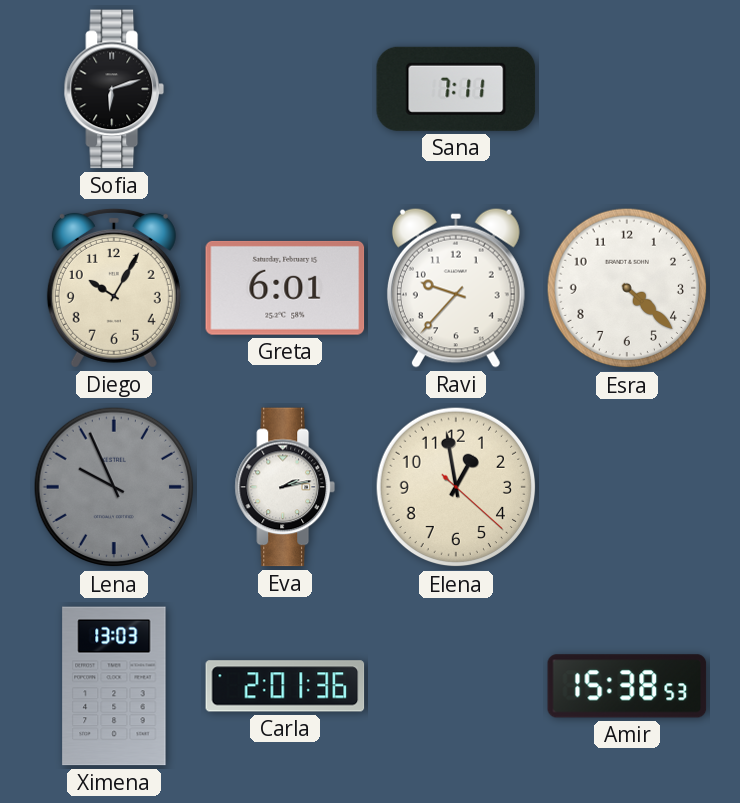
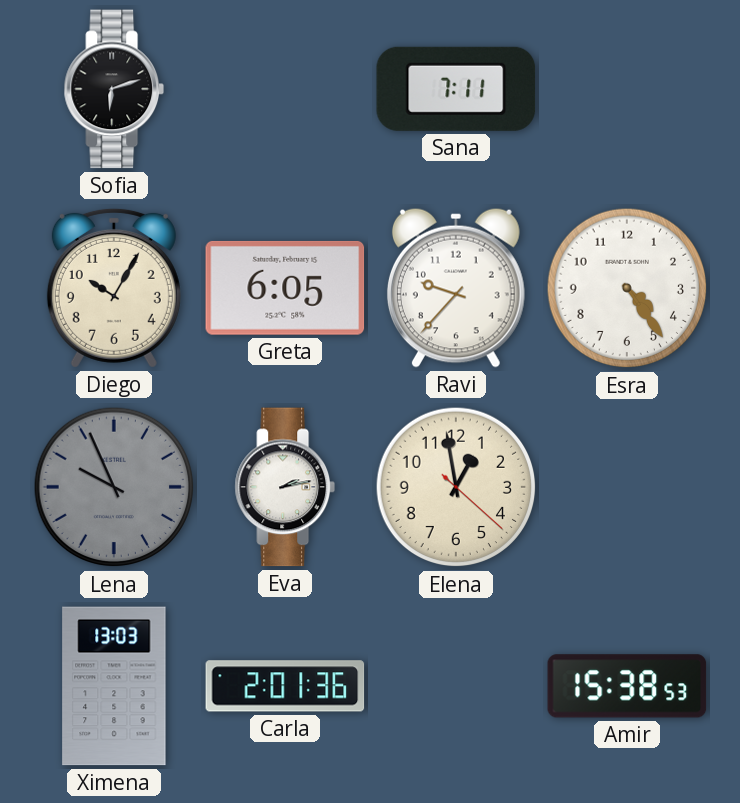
Greta: 6:01 -> 6:05
Esra: 4:22 -> 4:24
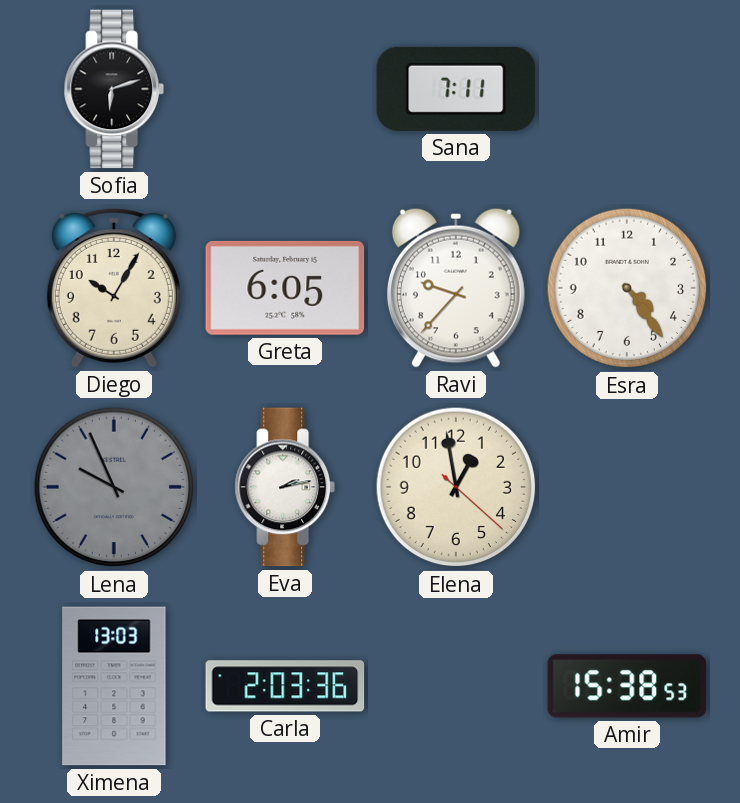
Carla: 2:01 -> 2:03
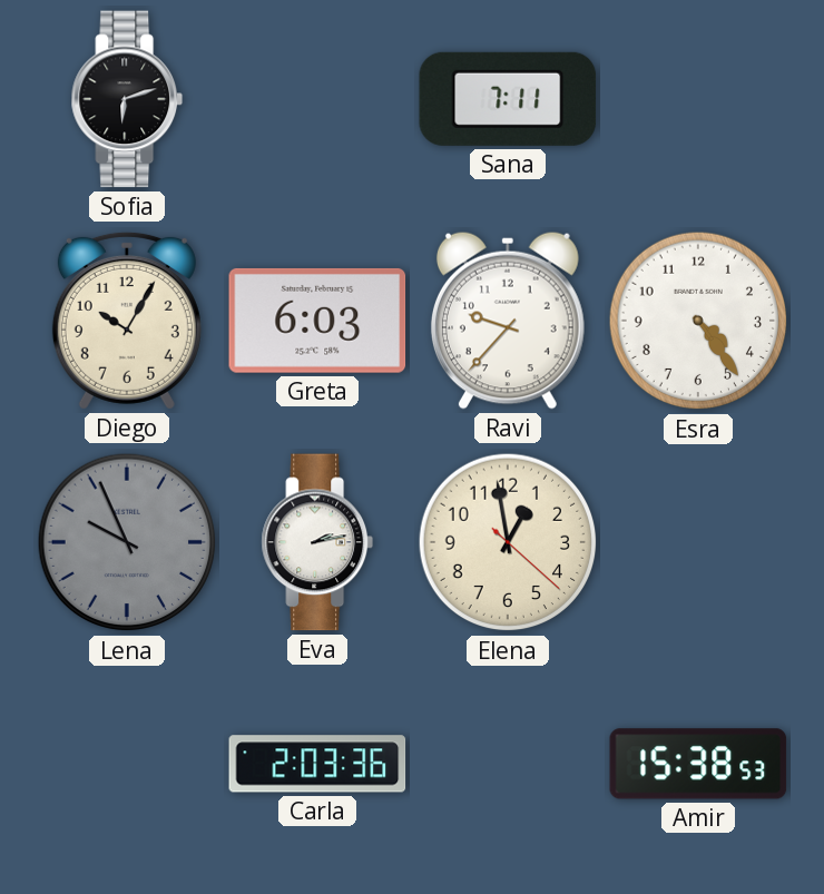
Greta: 6:05 -> 6:03
Ximena: 13:03 -> none
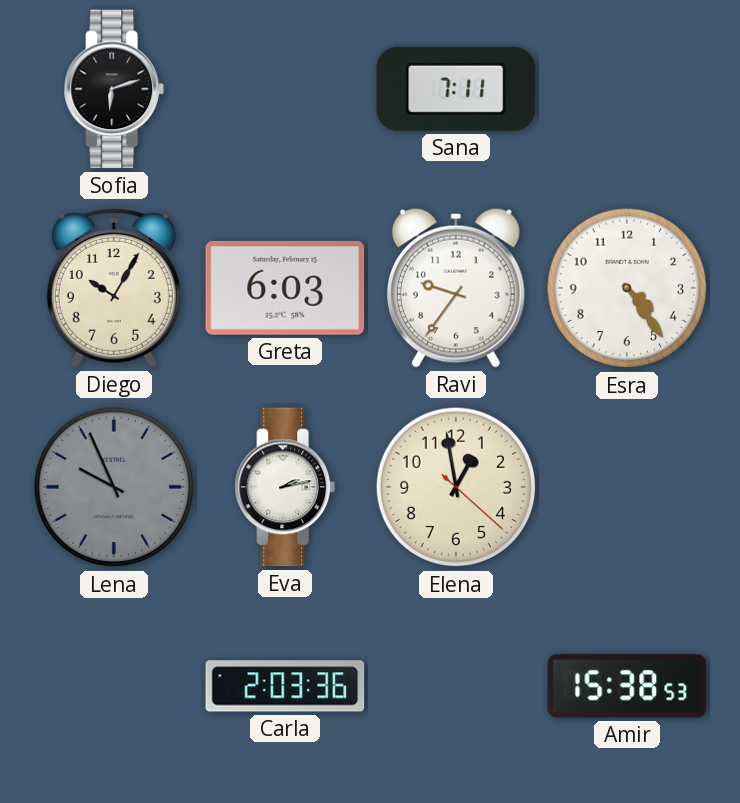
Ravi: 9:37 -> 9:36
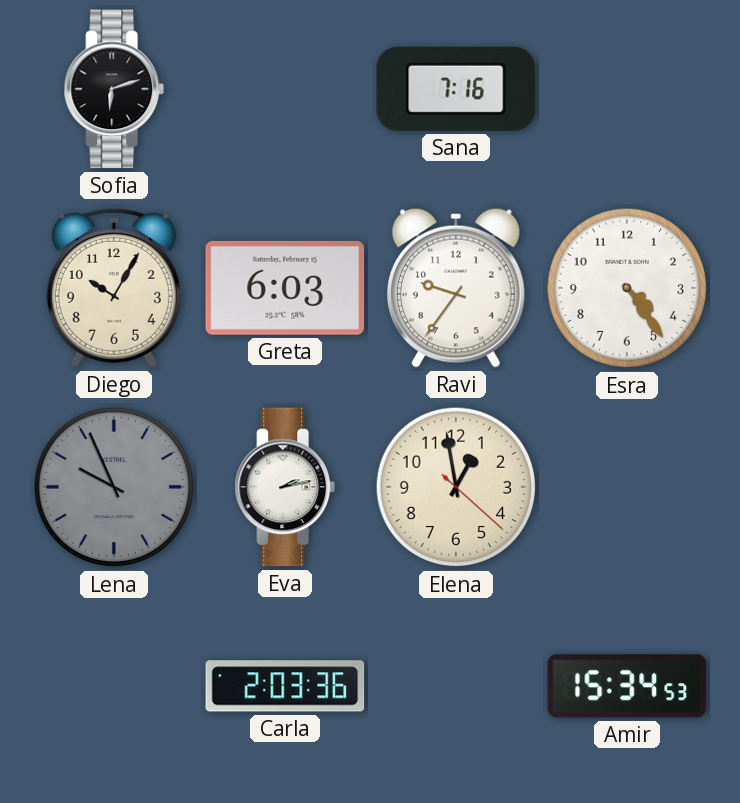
Sana: 7:11 -> 7:16
Amir: 15:38 -> 15:34
